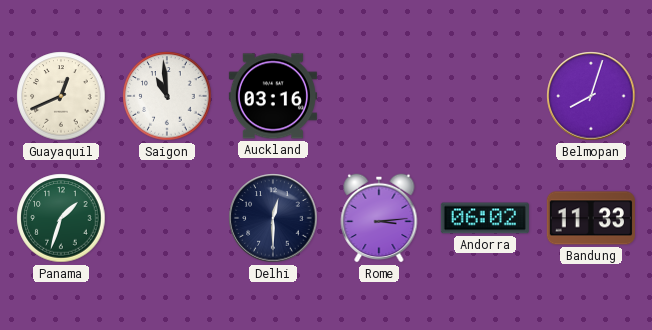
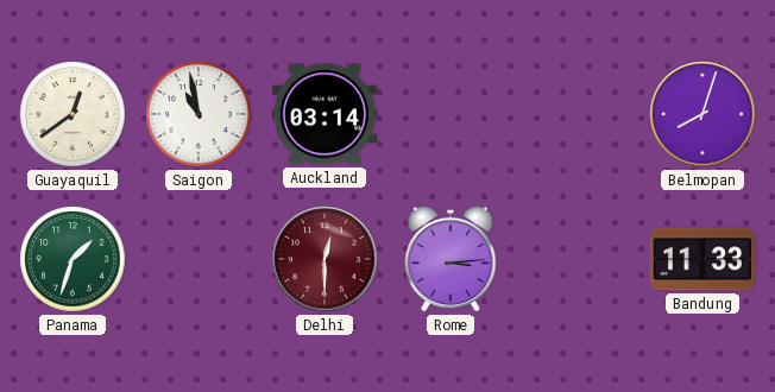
Guayaquil: 12:41 -> 12:39
Saigon: 10:59 -> 10:58
Auckland: 03:16 -> 03:14
Delhi dial: navy -> burgundy
Andorra: 06:02 -> none
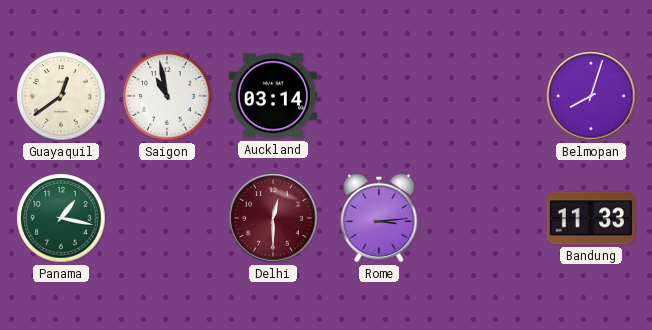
Panama: 1:33 -> 1:17
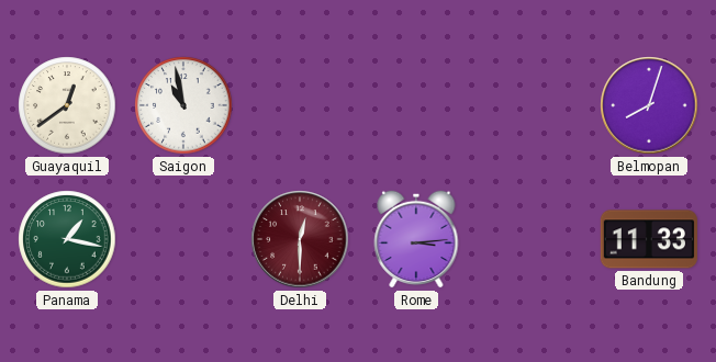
Auckland: 03:14 -> none
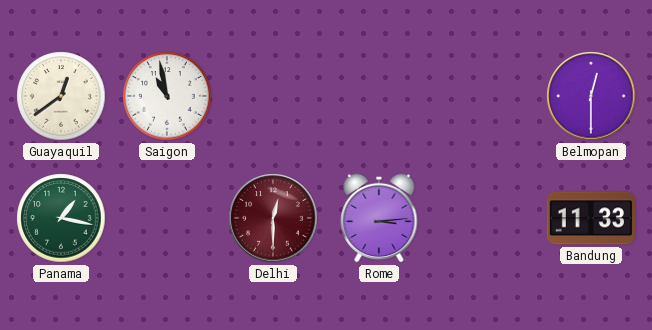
Belmopan: 8:03 -> 12:30
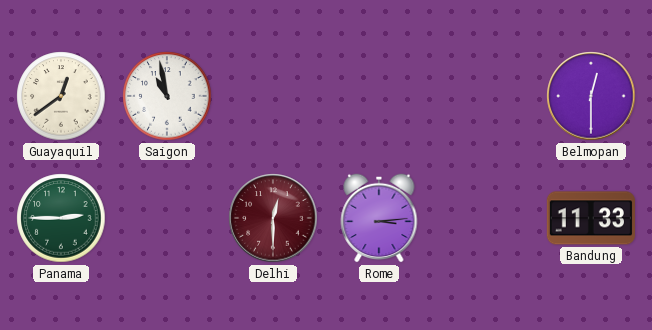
Panama: 1:17 -> 2:45
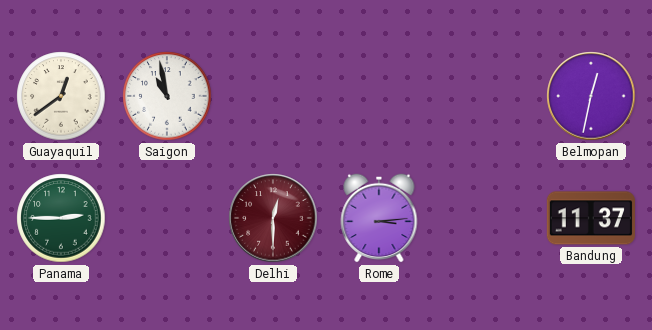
Belmopan: 12:30 -> 12:32
Bandung: 11:33 -> 11:37
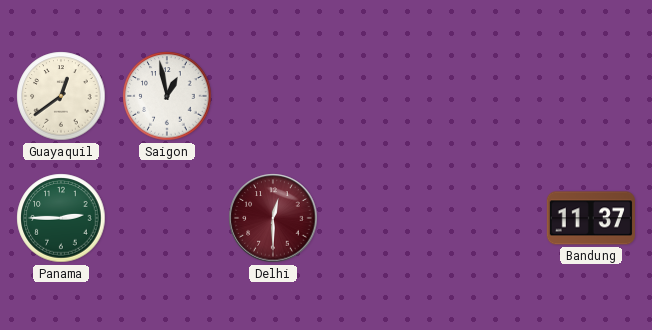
Saigon: 10:58 -> 12:58
Belmopan: 12:32 -> none
Rome: 3:14 -> none
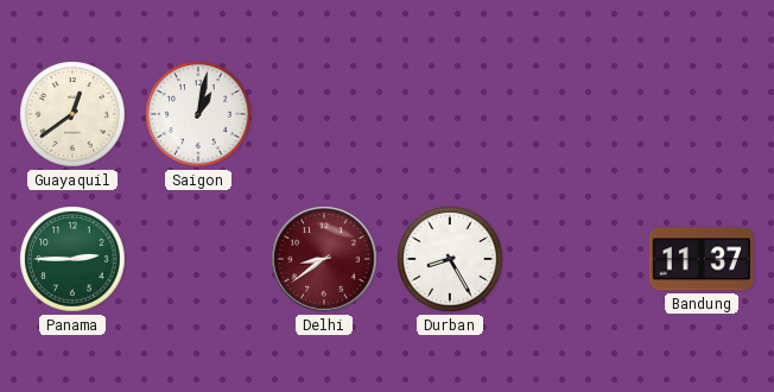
Saigon: 12:58 -> 1:02
Delhi: 12:30 -> 8:39
Durban: none -> 8:25
